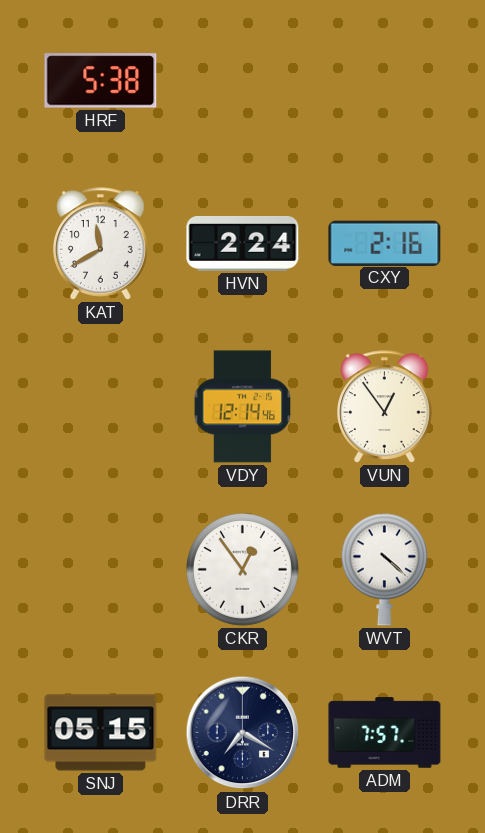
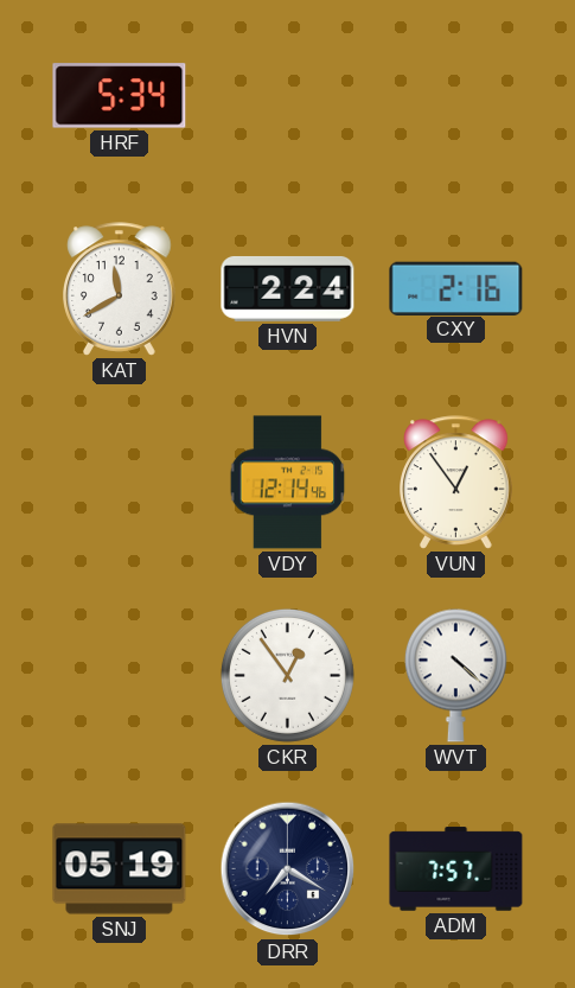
HRF: 5:38 -> 5:34
SNJ: 05:15 -> 05:19
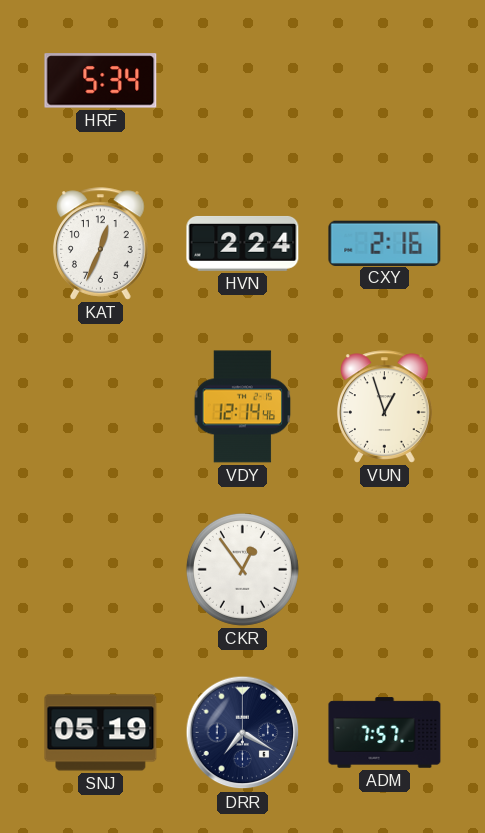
KAT: 11:40 -> 12:34
VUN: 12:54 -> 12:57
WVT: 4:22 -> none
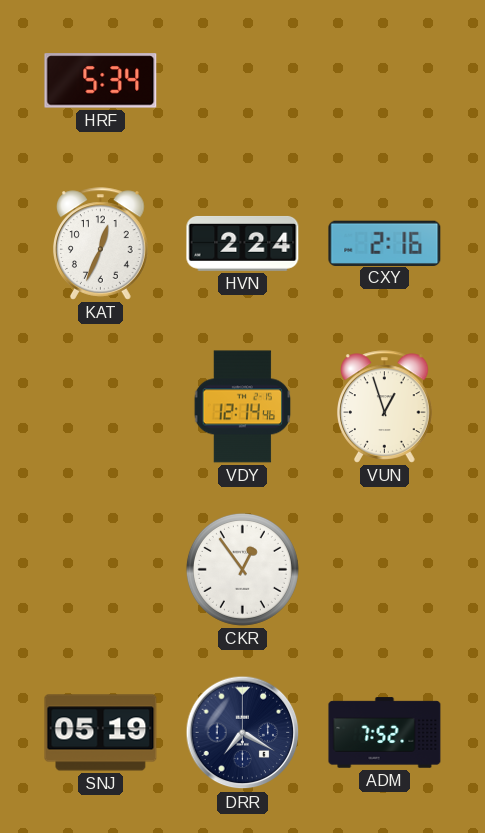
ADM: 7:57 -> 7:52
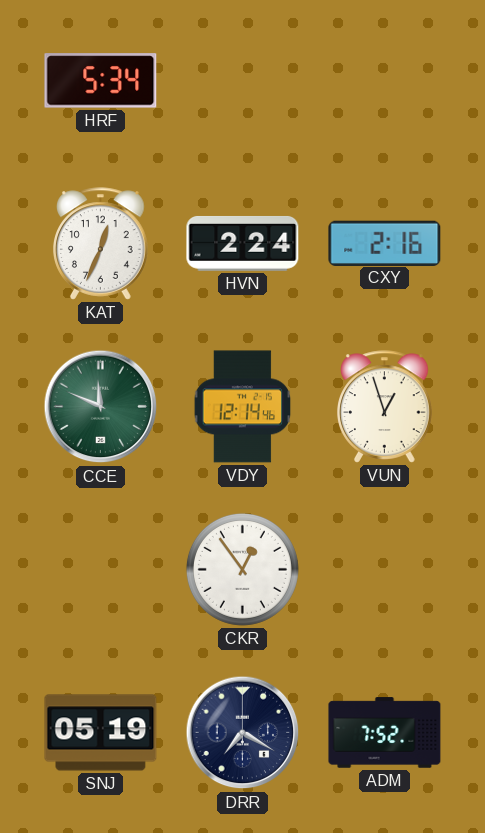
CCE: none -> 11:49
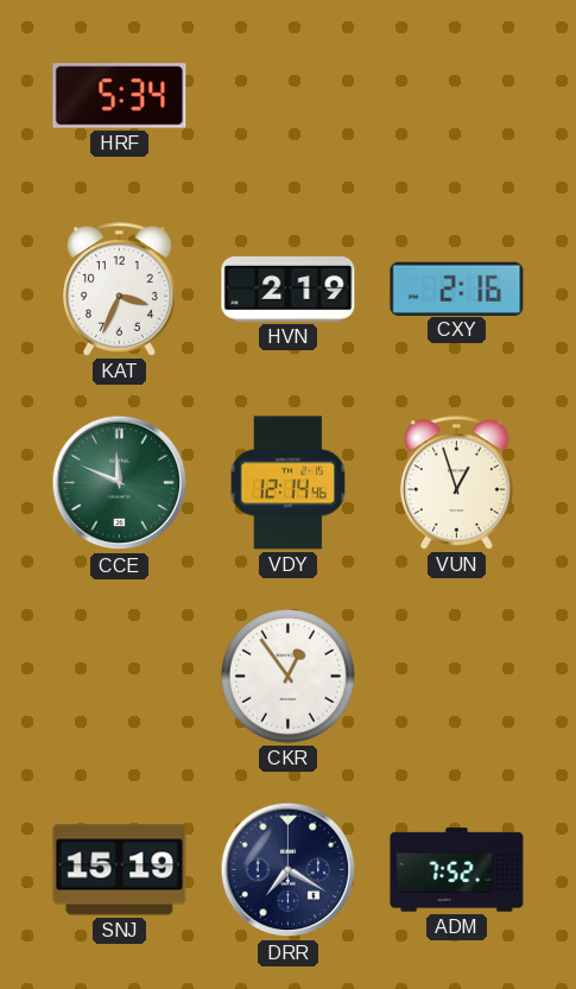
KAT: 12:34 -> 3:34
HVN: 2:24 -> 2:19
SNJ: 05:19 -> 15:19
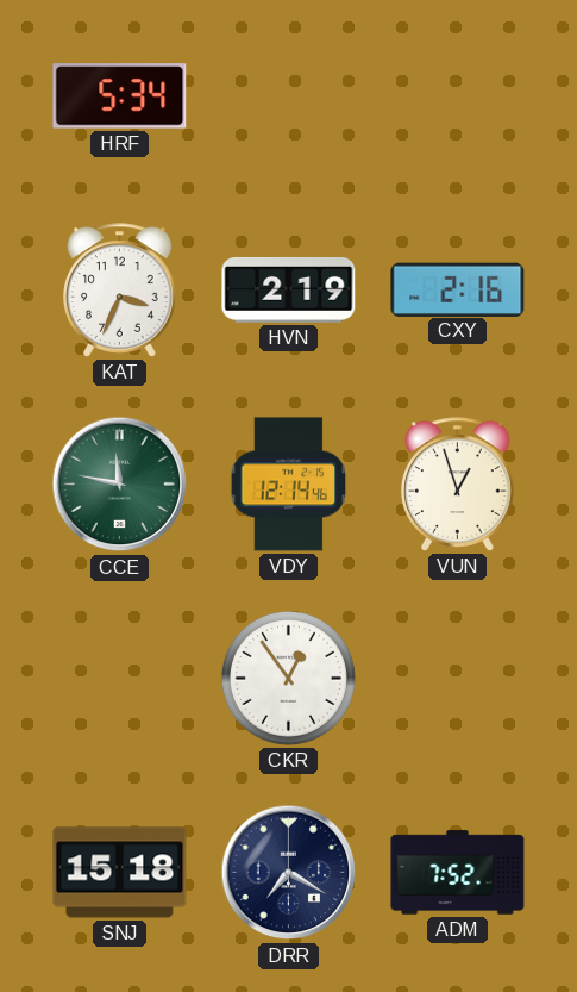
CCE: 11:49 -> 11:47
SNJ: 15:19 -> 15:18
